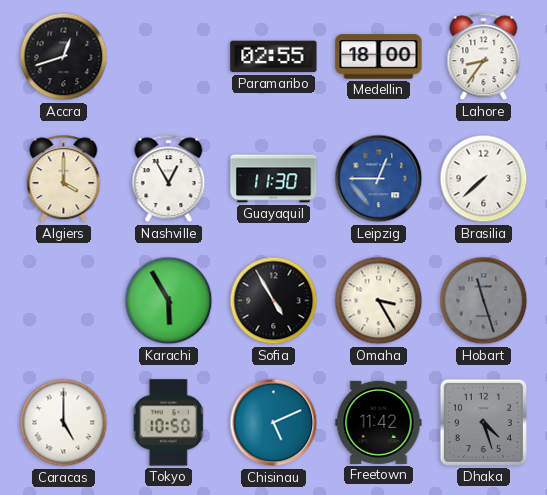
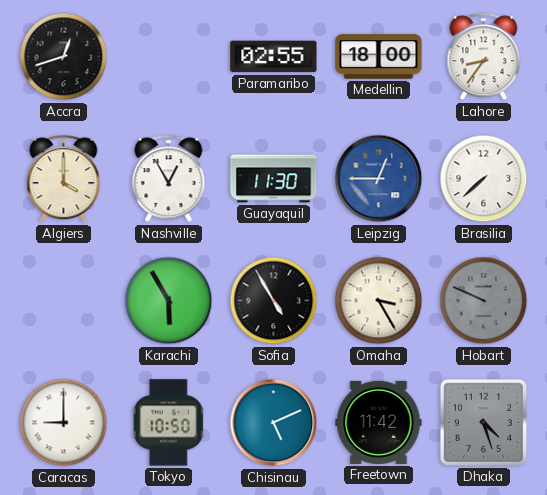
Hobart: 11:27 -> 9:49
Caracas: 5:00 -> 9:00
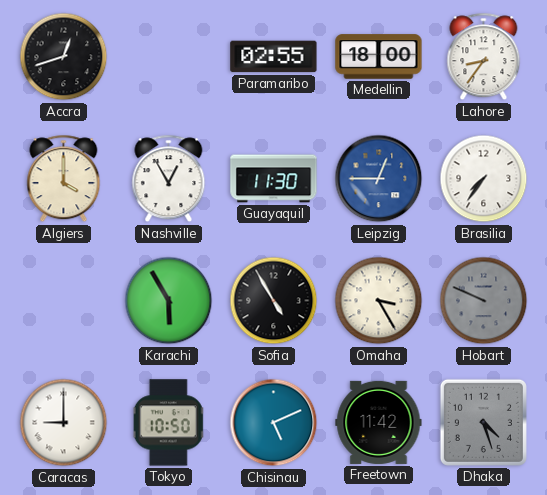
Brasilia: 7:38 -> 7:36
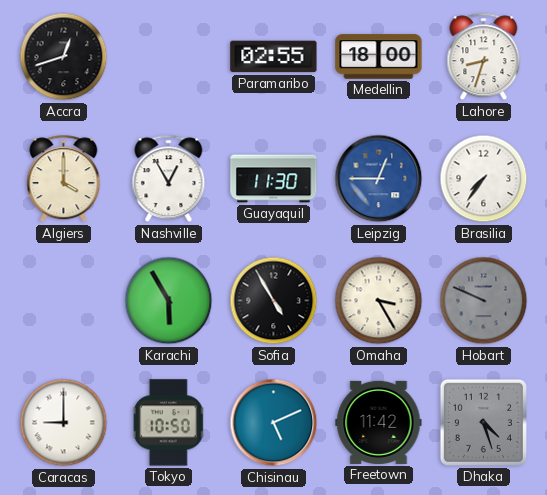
Lahore: 8:36 -> 8:33
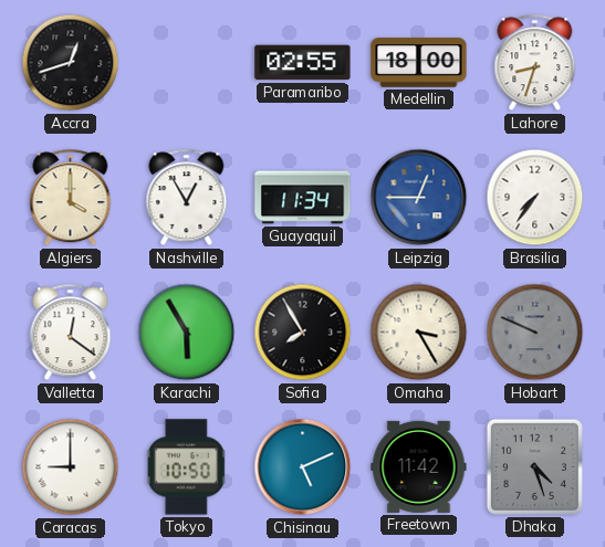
Guayaquil: 11:30 -> 11:34
Valletta: none -> 12:21
Sofia: 4:55 -> 7:55
